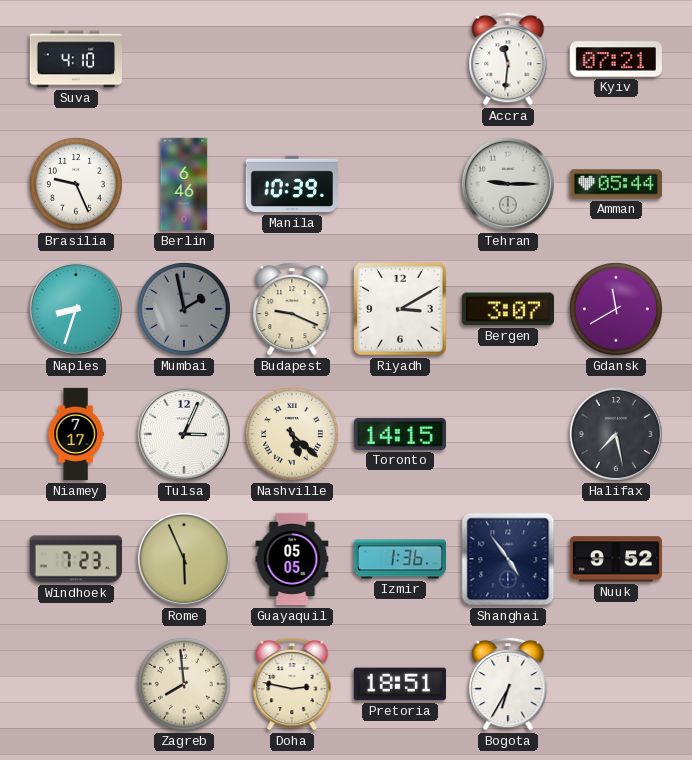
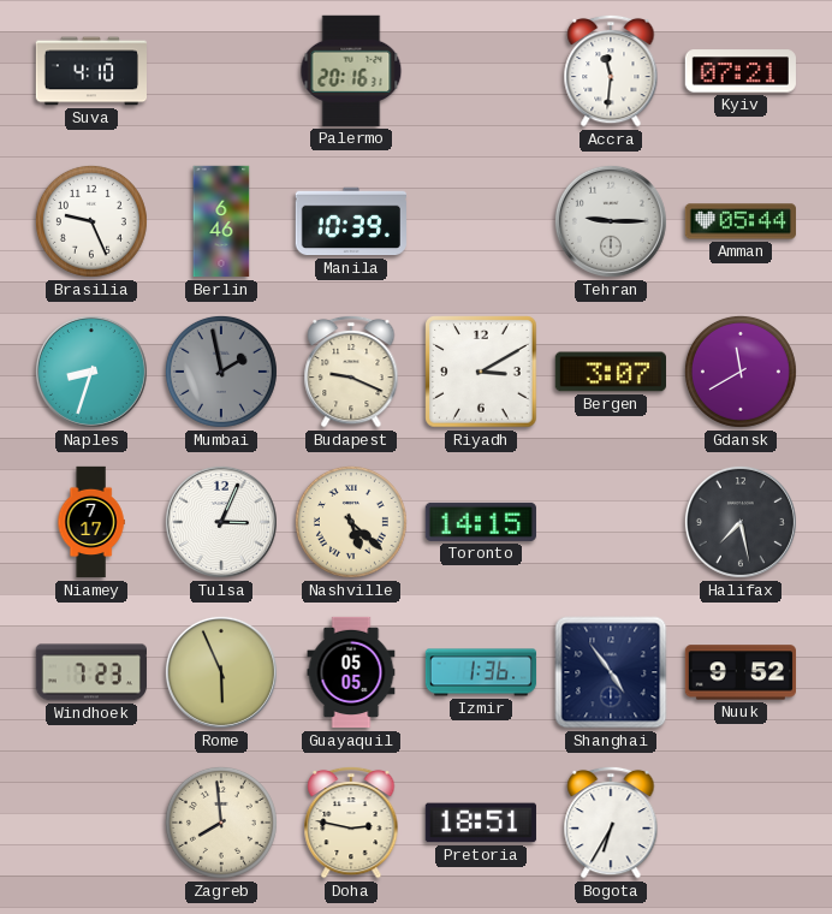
Palermo: none -> 20:16
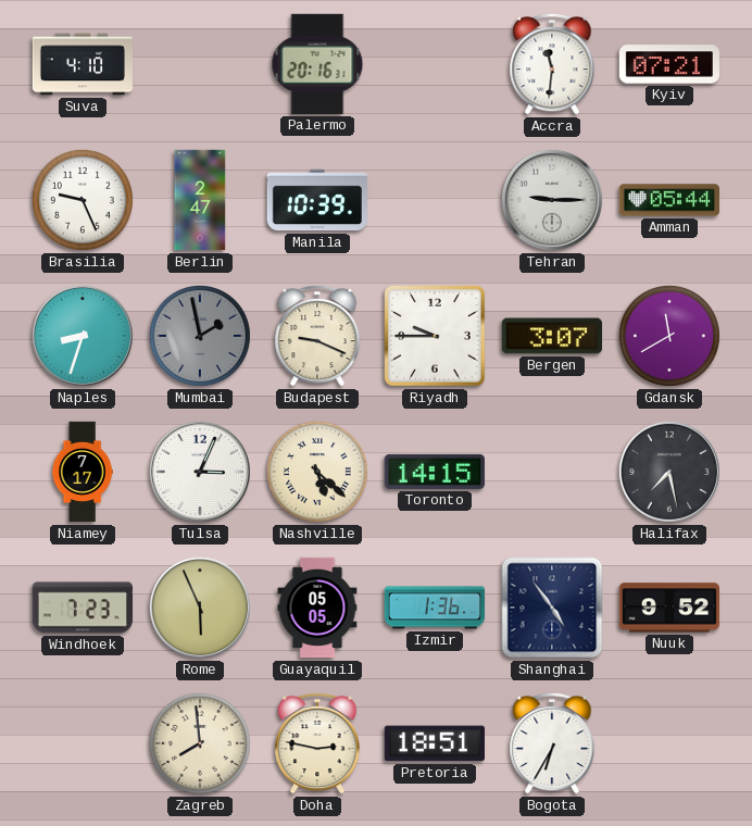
Berlin: 6:46 -> 2:47
Riyadh: 3:10 -> 9:45
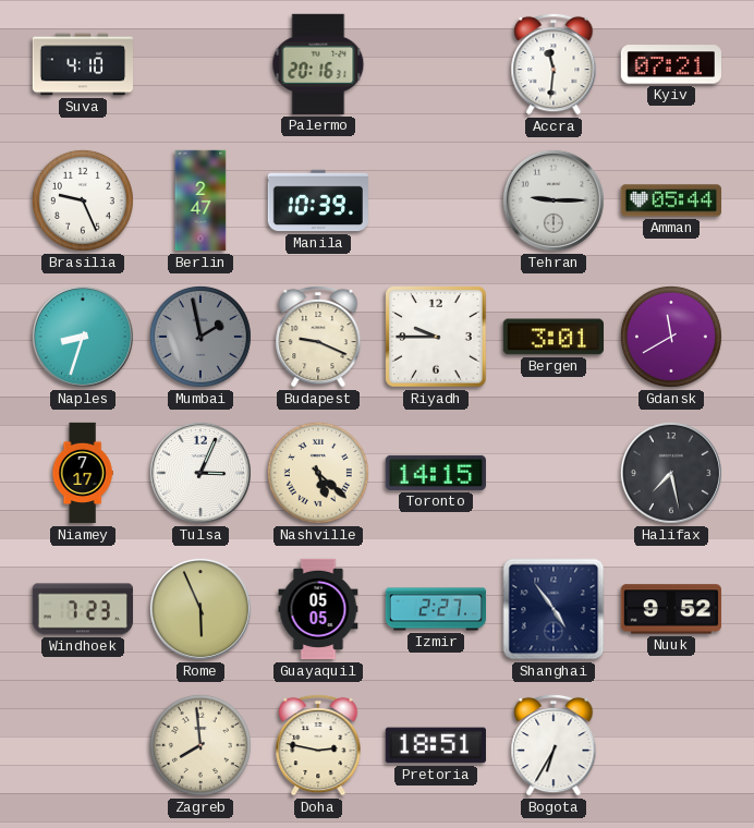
Bergen: 3:07 -> 3:01
Izmir: 1:36 -> 2:27
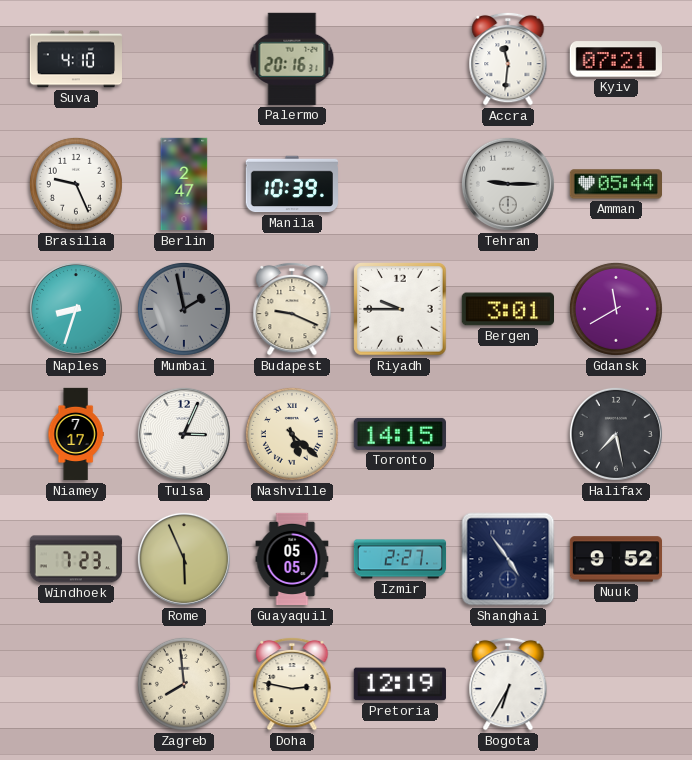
Pretoria: 18:51 -> 12:19
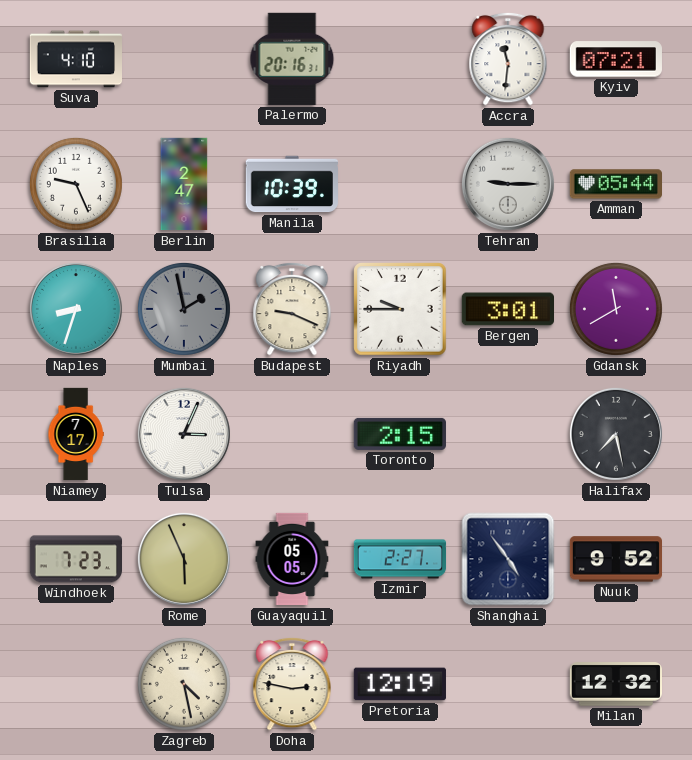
Nashville: 5:22 -> none
Toronto: 14:15 -> 2:15
Zagreb: 7:59 -> 4:28
Bogota: 6:35 -> none
Milan: none -> 12:32
